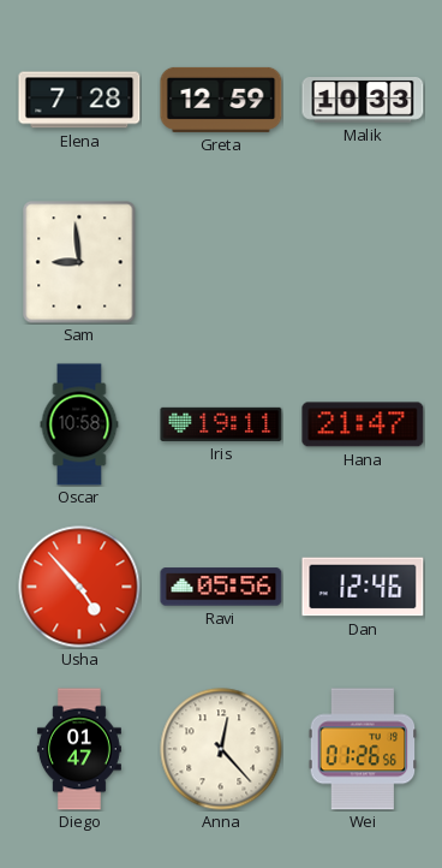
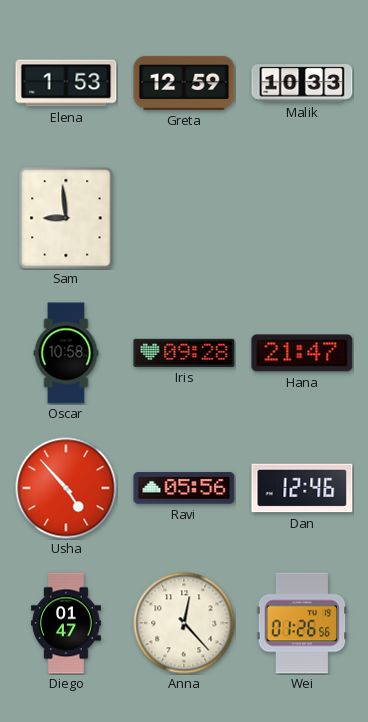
Elena: 7:28 -> 1:53
Iris: 19:11 -> 09:28
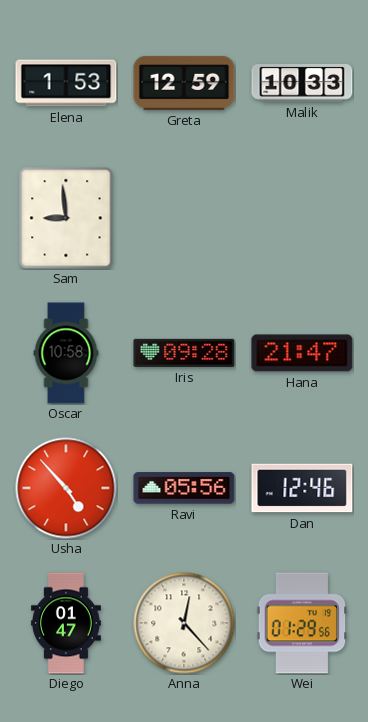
Wei: 01:26 -> 01:29
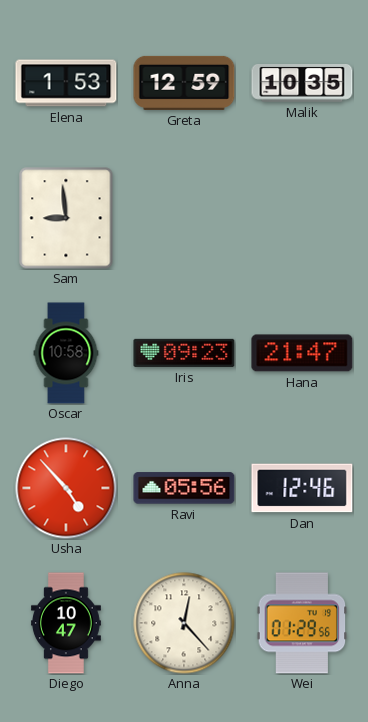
Malik: 10:33 -> 10:35
Iris: 09:28 -> 09:23
Diego: 01:47 -> 10:47
